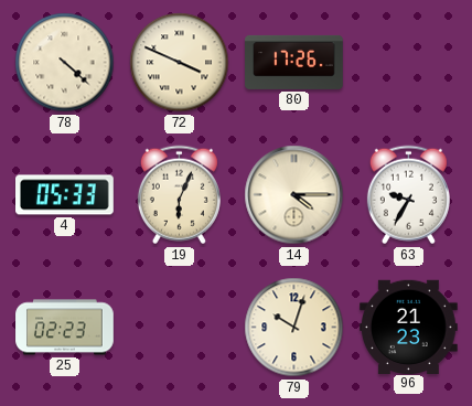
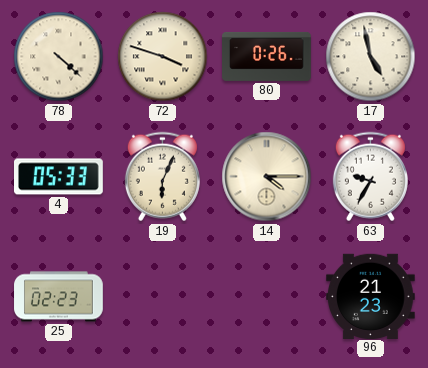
72: 3:49 -> 3:48
80: 17:26 -> 0:26
17: none -> 4:58
79: 10:03 -> none
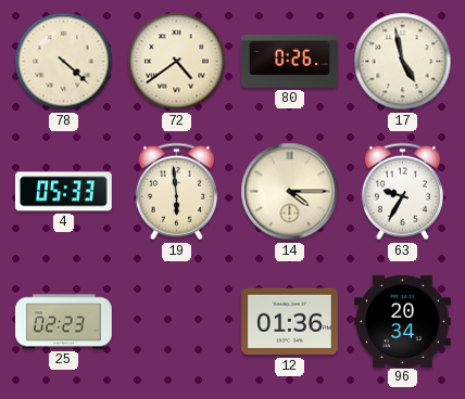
72: 3:48 -> 4:39
19: 6:04 -> 5:59
12: none -> 01:36
96: 21:23 -> 20:34
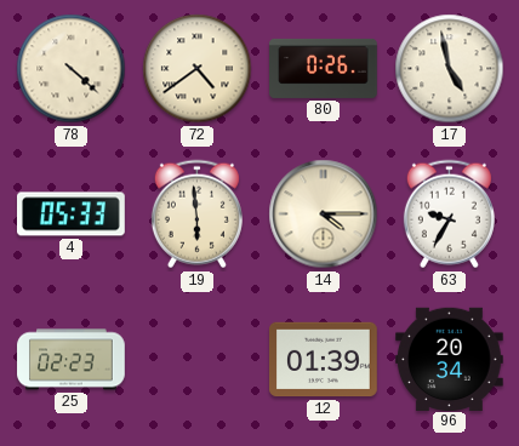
12: 01:36 -> 01:39
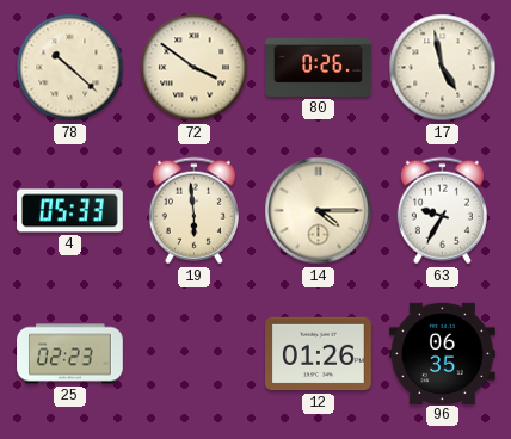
78: 4:22 -> 10:22
72: 4:39 -> 3:51
12: 01:39 -> 01:26
96: 20:34 -> 06:35
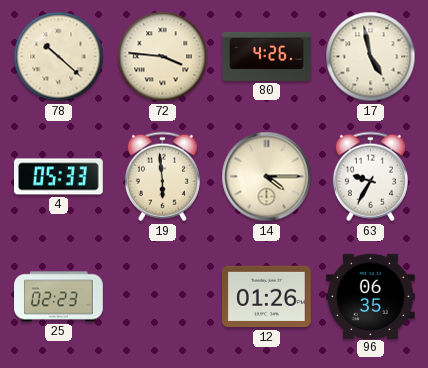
72: 3:51 -> 3:46
80: 0:26 -> 4:26
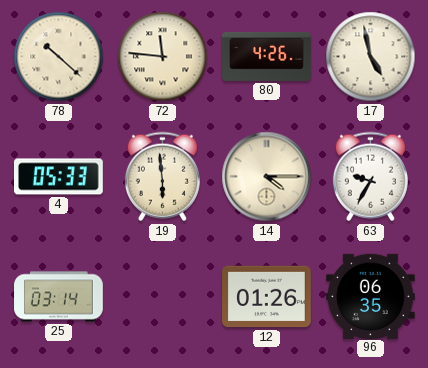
72: 3:46 -> 11:46
25: 02:23 -> 03:14
